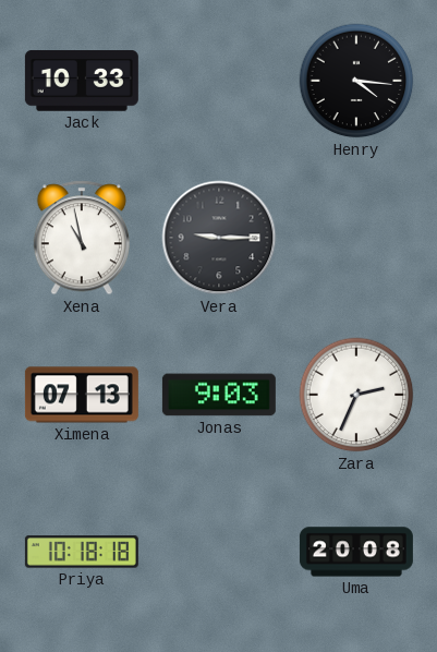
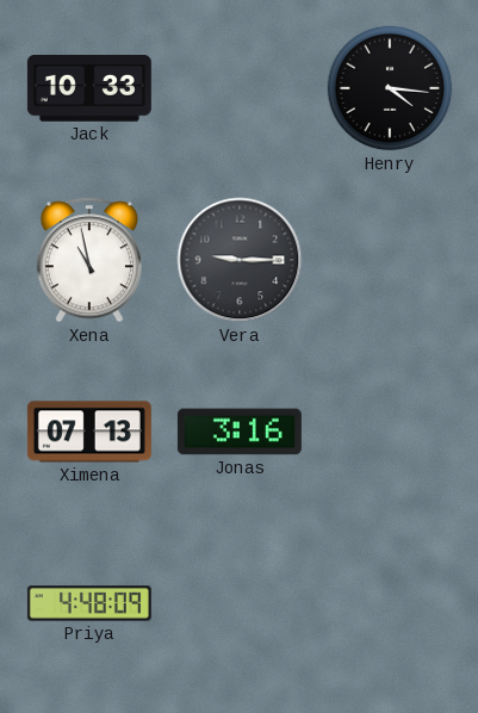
Jonas: 9:03 -> 3:16
Zara: 2:34 -> none
Priya: 10:18 -> 4:48
Uma: 20:08 -> none
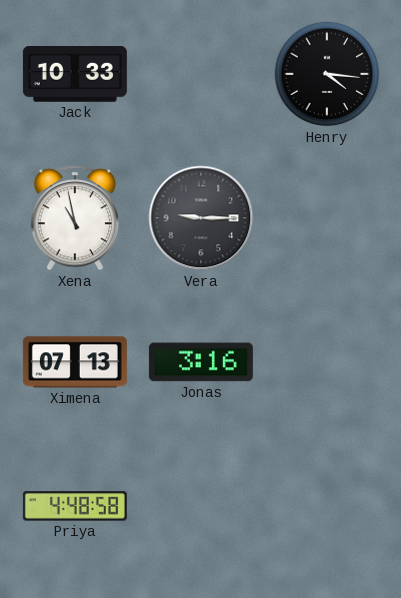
Priya: 4:48:09 -> 4:48:58
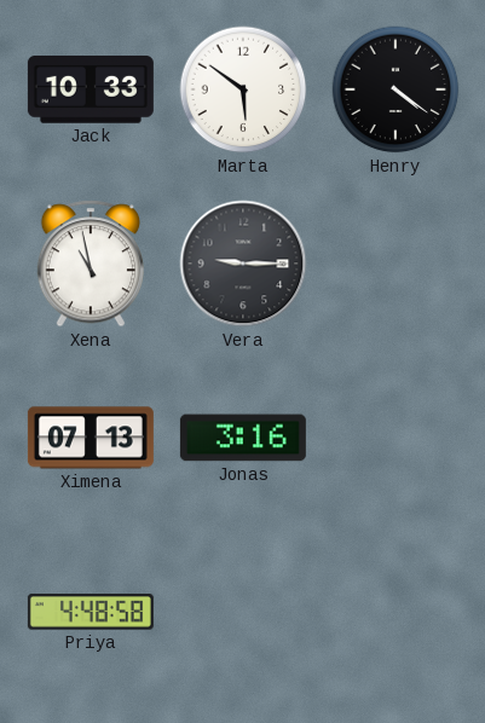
Marta: none -> 5:51
Henry: 4:16 -> 4:21
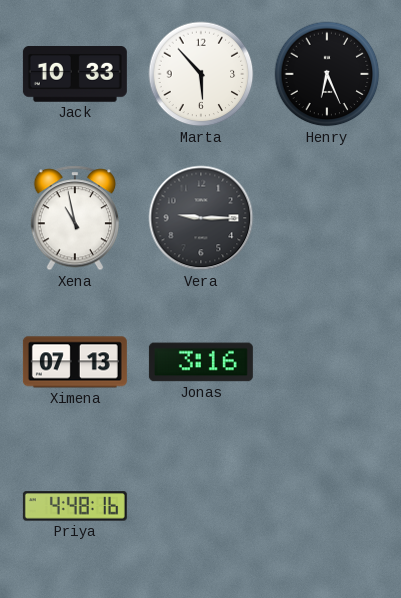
Marta: 5:51 -> 5:53
Henry: 4:21 -> 6:26
Priya: 4:48:58 -> 4:48:16
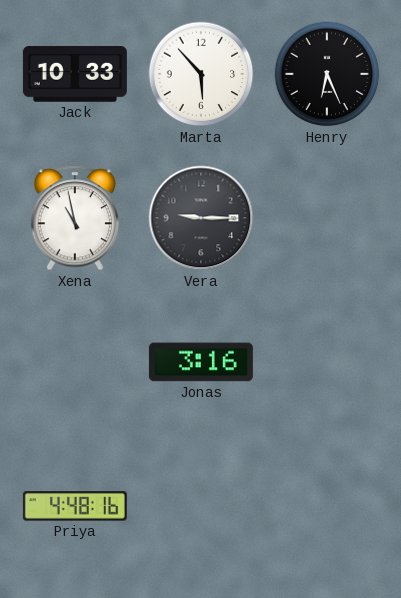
Ximena: 07:13 -> none
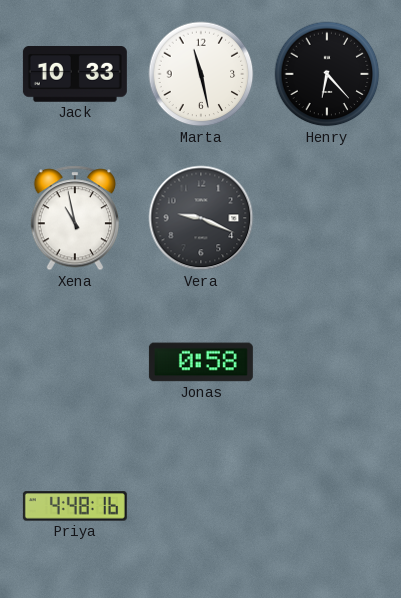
Marta: 5:53 -> 11:28
Henry: 6:26 -> 6:23
Vera: 9:15 -> 9:19
Jonas: 3:16 -> 0:58
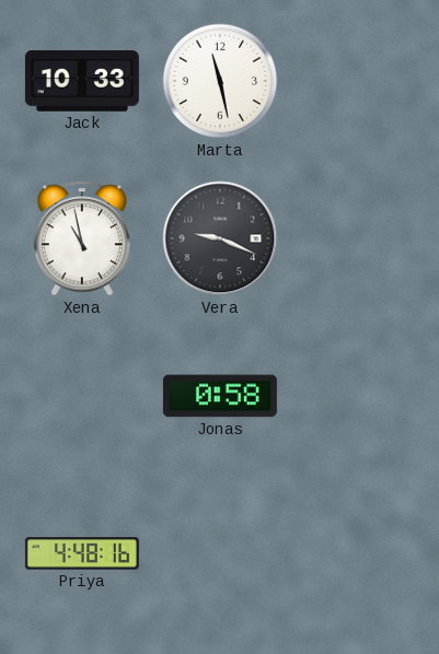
Henry: 6:23 -> none
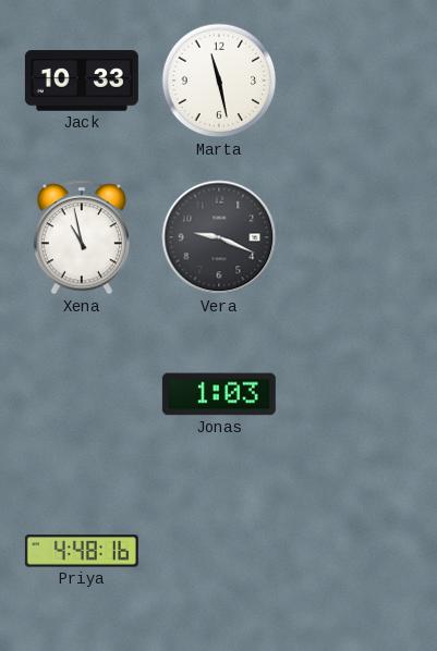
Jonas: 0:58 -> 1:03
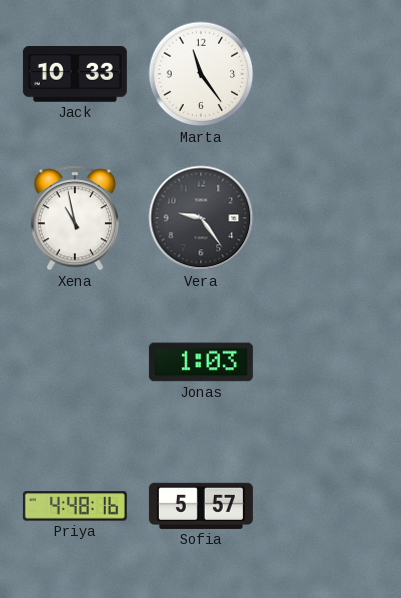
Marta: 11:28 -> 11:24
Vera: 9:19 -> 9:24
Sofia: none -> 5:57
